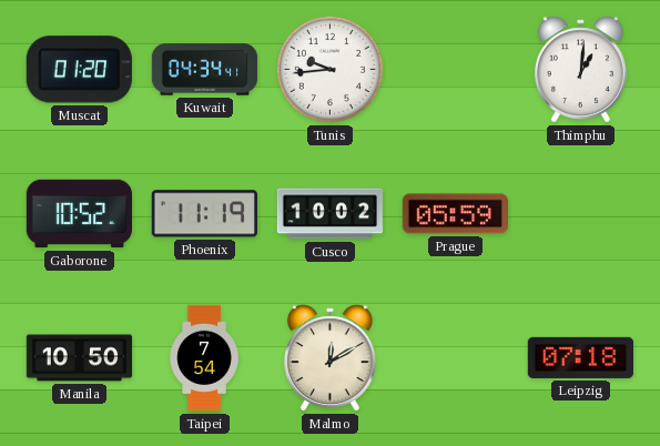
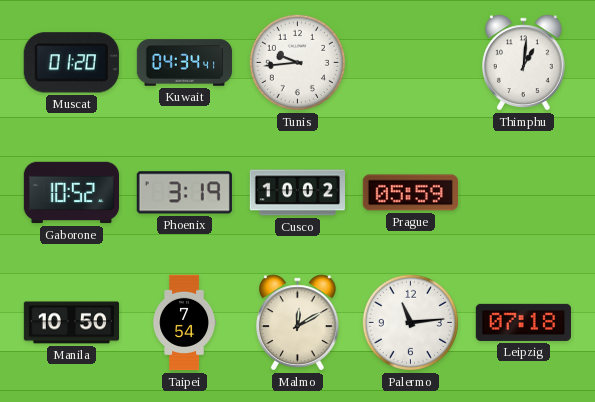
Phoenix: 11:19 -> 3:19
Palermo: none -> 11:14
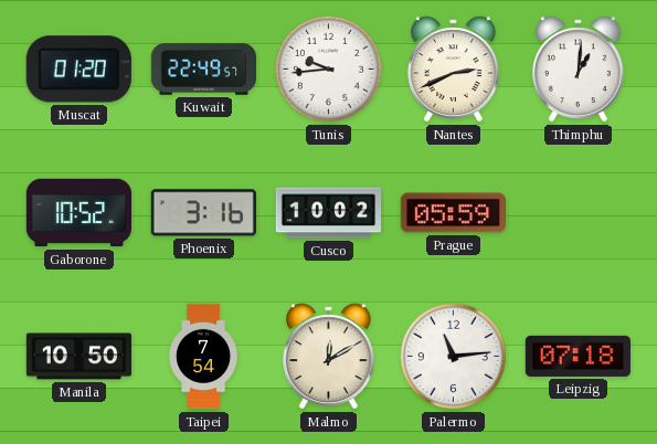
Kuwait: 04:34 -> 22:49
Nantes: none -> 2:41
Phoenix: 3:19 -> 3:16
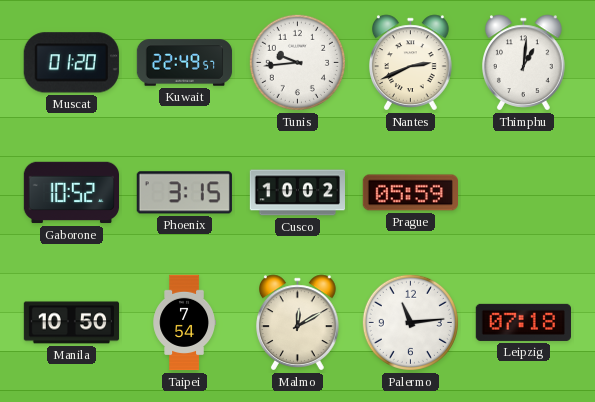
Phoenix: 3:16 -> 3:15
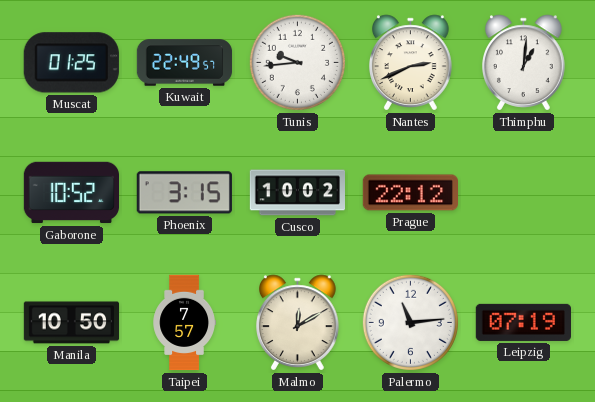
Muscat: 01:20 -> 01:25
Prague: 05:59 -> 22:12
Taipei: 7:54 -> 7:57
Leipzig: 07:18 -> 07:19
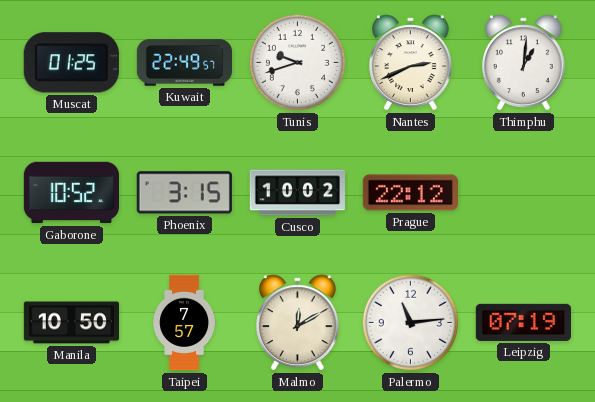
Tunis: 9:44 -> 9:42
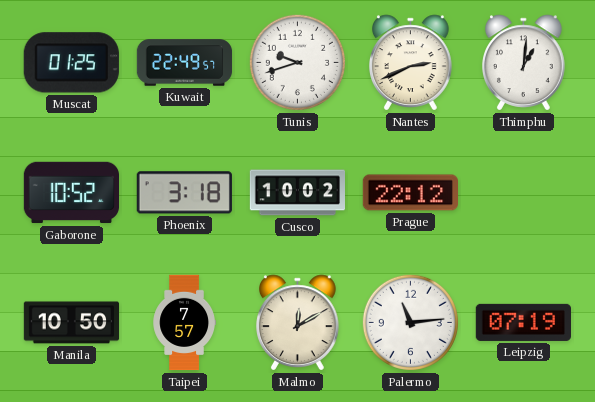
Phoenix: 3:15 -> 3:18
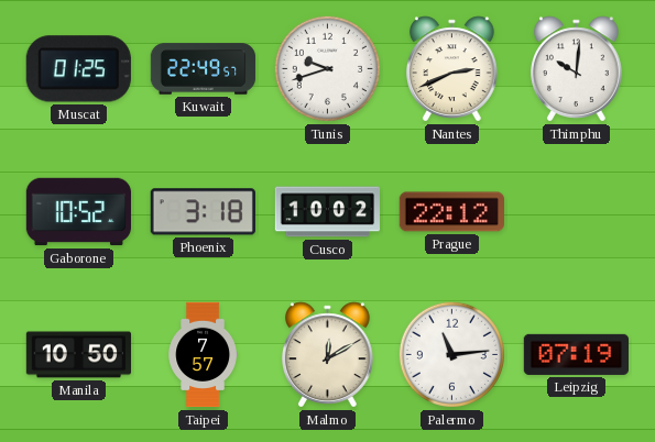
Thimphu: 1:01 -> 10:01
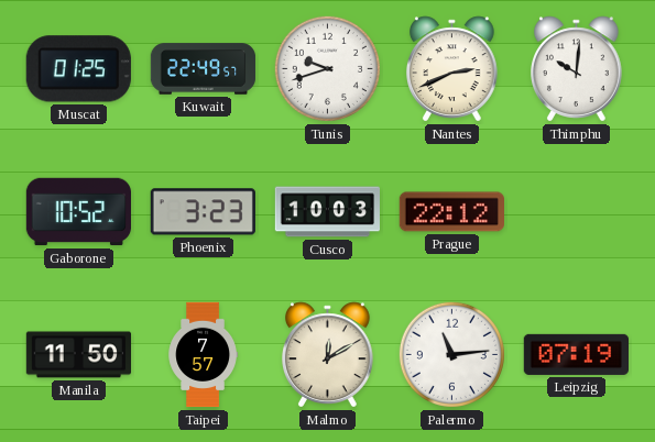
Phoenix: 3:18 -> 3:23
Cusco: 10:02 -> 10:03
Manila: 10:50 -> 11:50
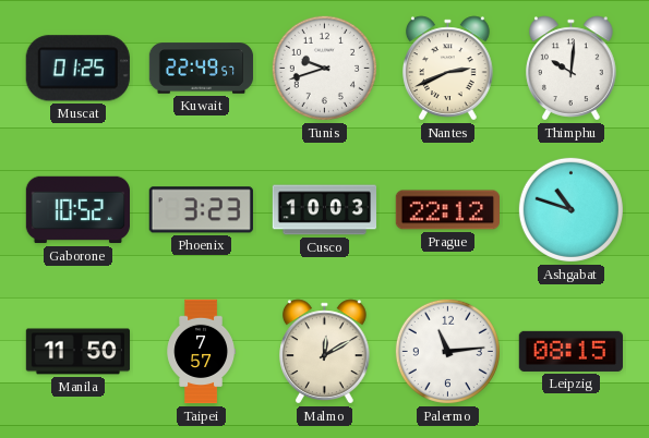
Ashgabat: none -> 10:48
Leipzig: 07:19 -> 08:15
